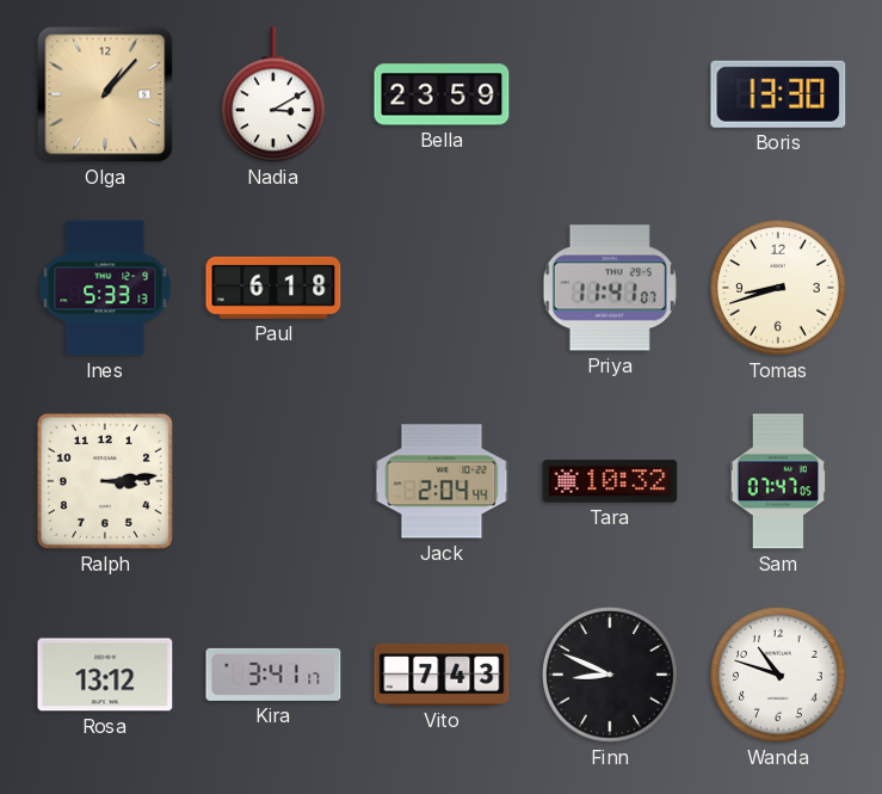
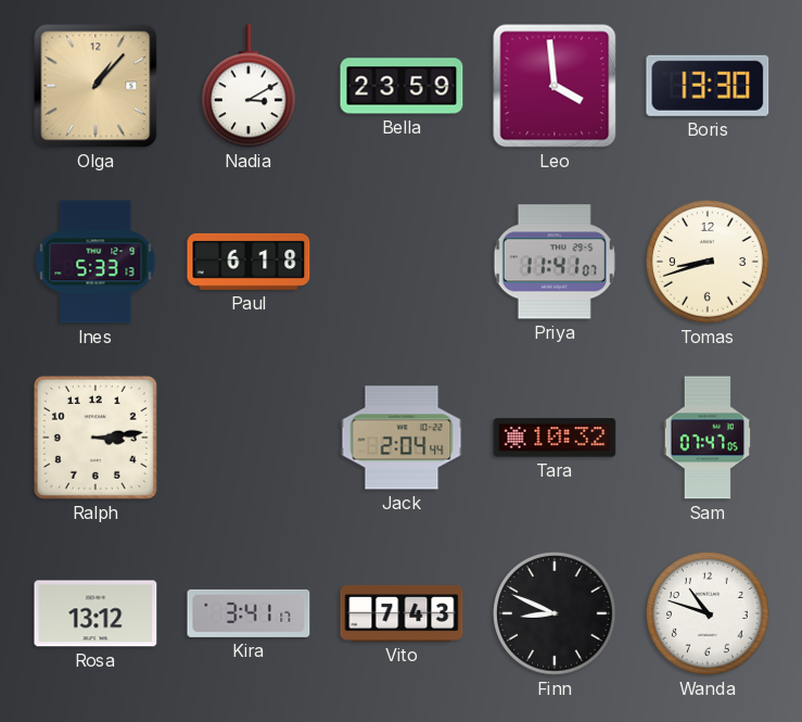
Leo: none -> 3:59
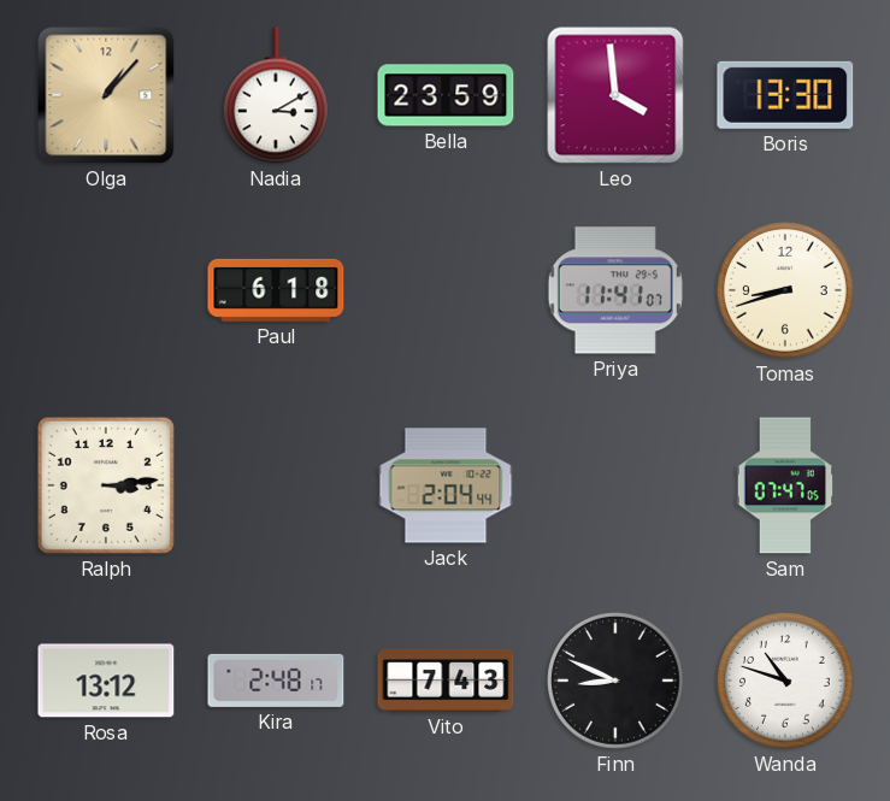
Ines: 5:33 -> none
Tara: 10:32 -> none
Kira: 3:41 -> 2:48
